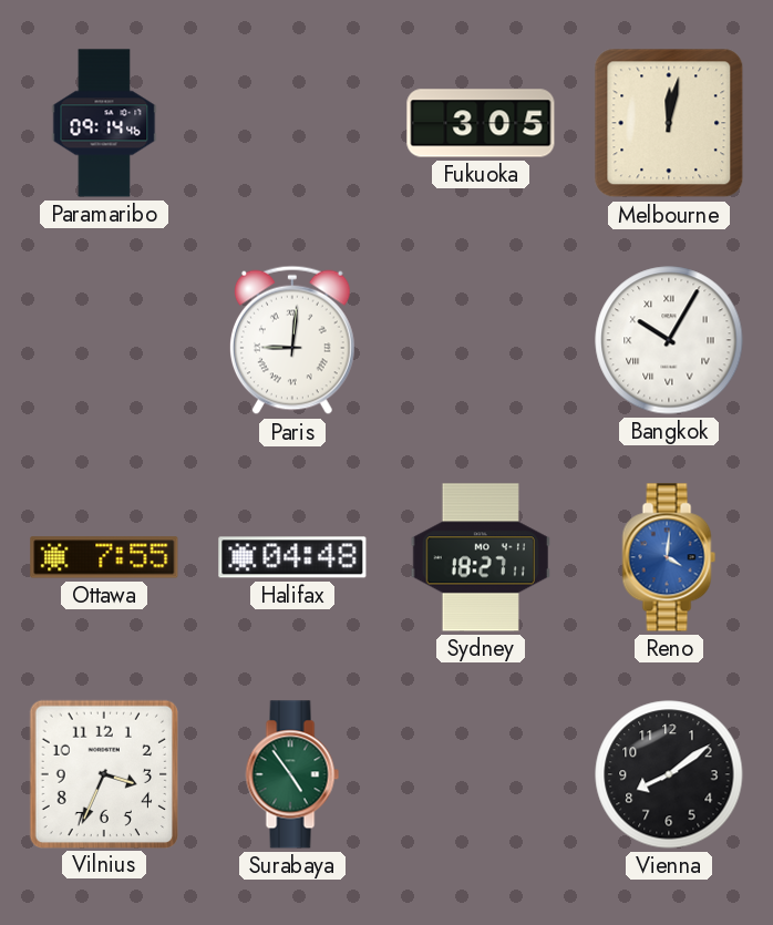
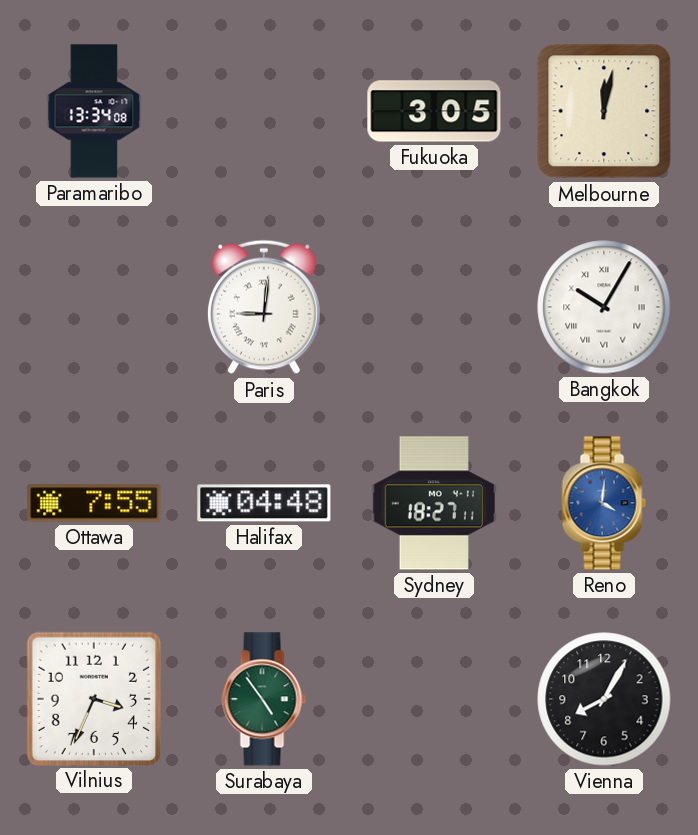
Paramaribo: 09:14 -> 13:34
Vienna: 8:09 -> 8:05
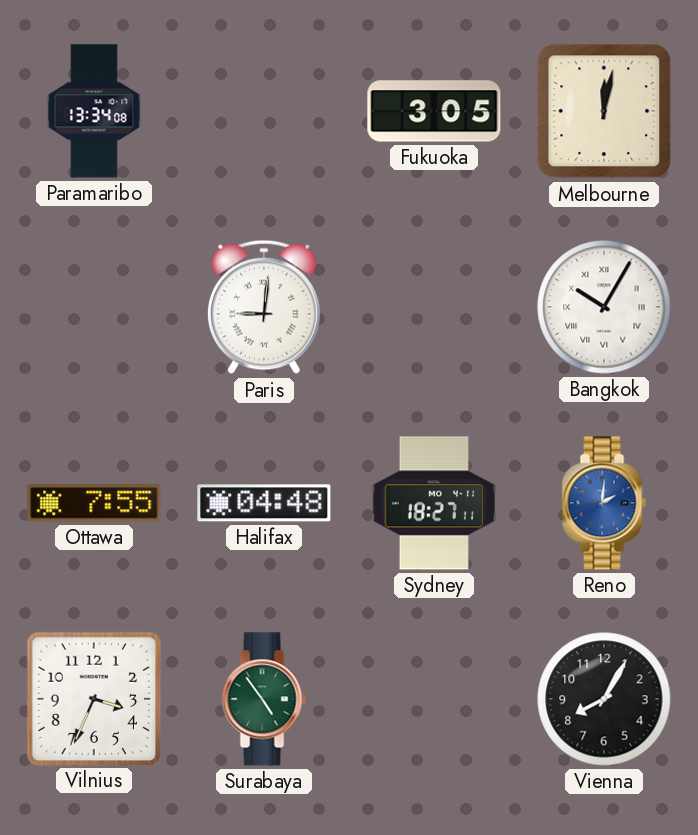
Reno: 4:01 -> 2:01
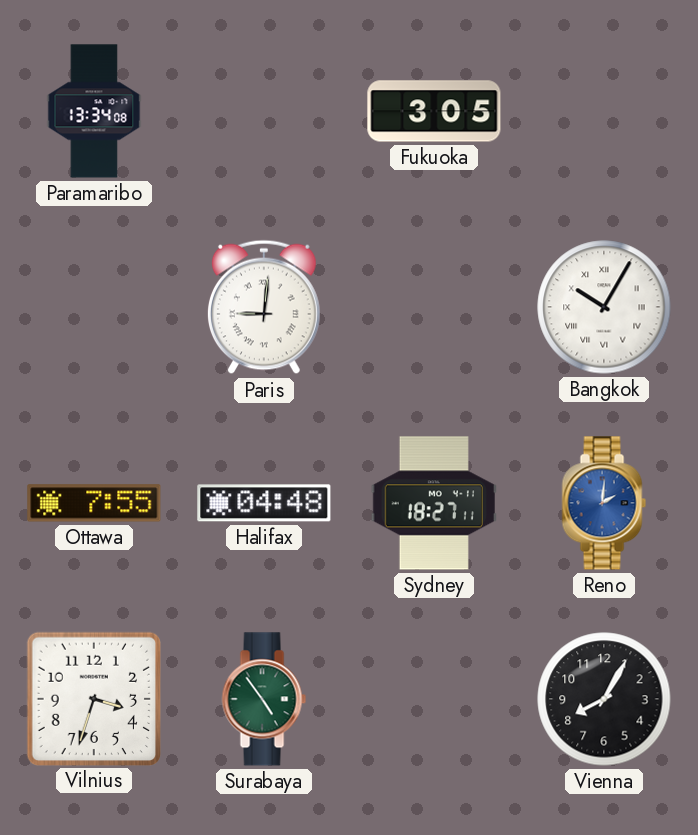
Melbourne: 12:02 -> none
Vilnius: 3:34 -> 3:33
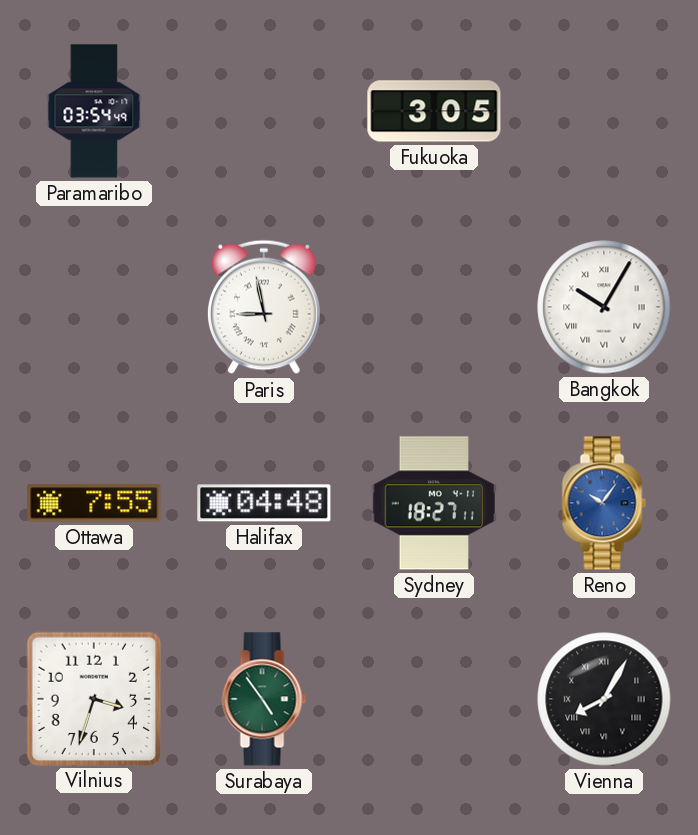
Paramaribo: 13:34 -> 03:54
Paris: 9:01 -> 8:58
Reno: 2:01 -> 10:06
Vienna numerals: Arabic -> Roman
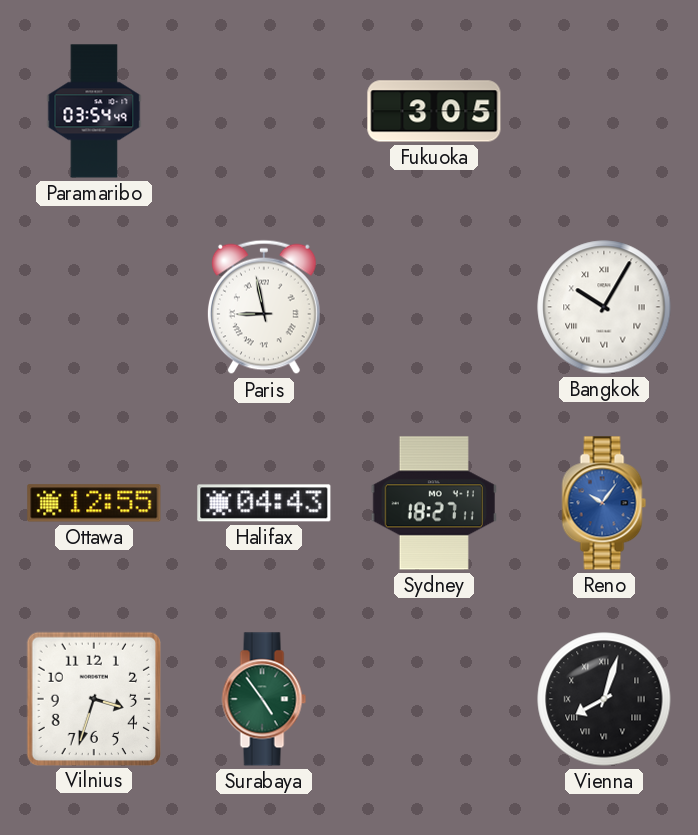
Ottawa: 7:55 -> 12:55
Halifax: 04:48 -> 04:43
Vienna: 8:05 -> 8:03
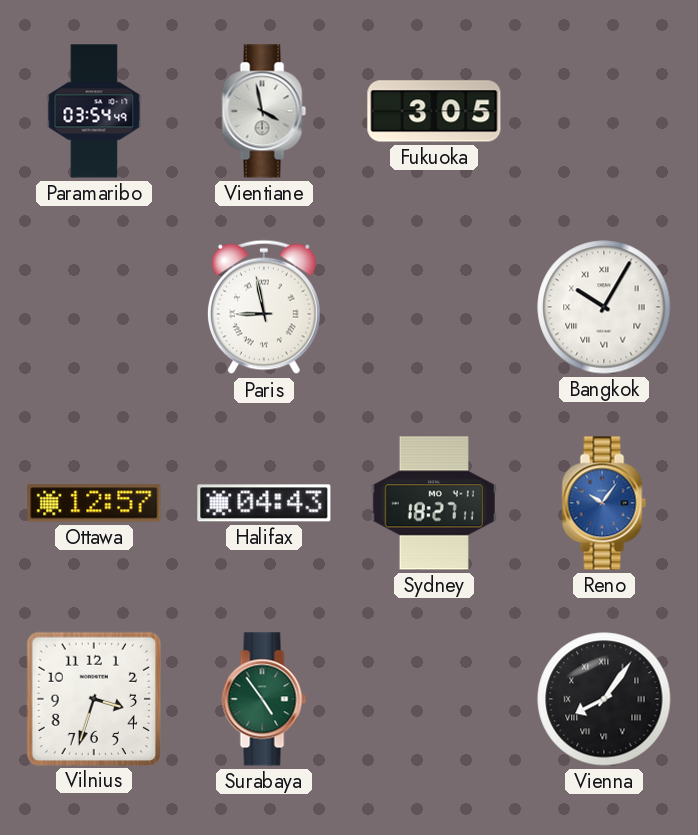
Vientiane: none -> 3:58
Ottawa: 12:55 -> 12:57
Vienna: 8:03 -> 8:06
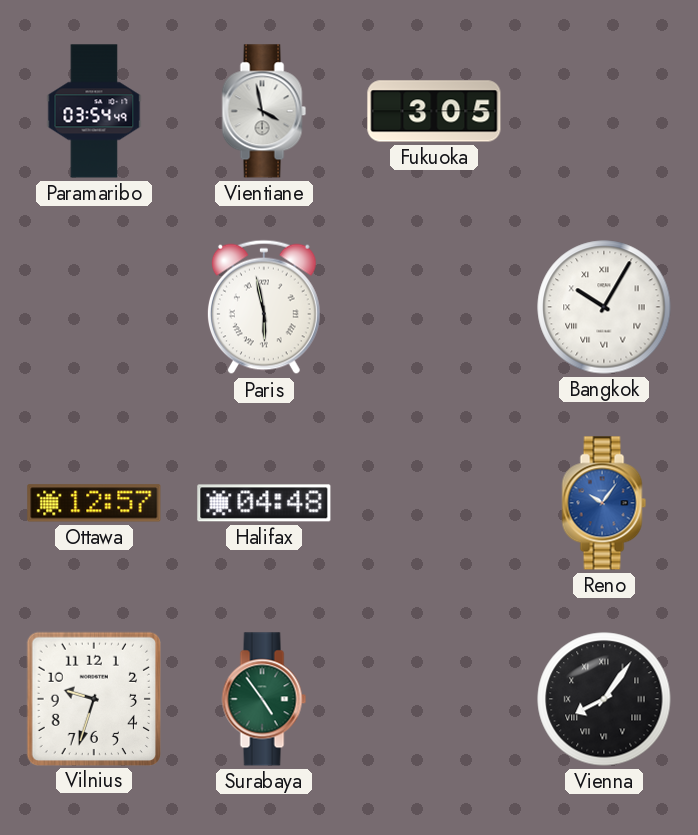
Paris: 8:58 -> 5:58
Halifax: 04:43 -> 04:48
Sydney: 18:27 -> none
Vilnius: 3:33 -> 9:33
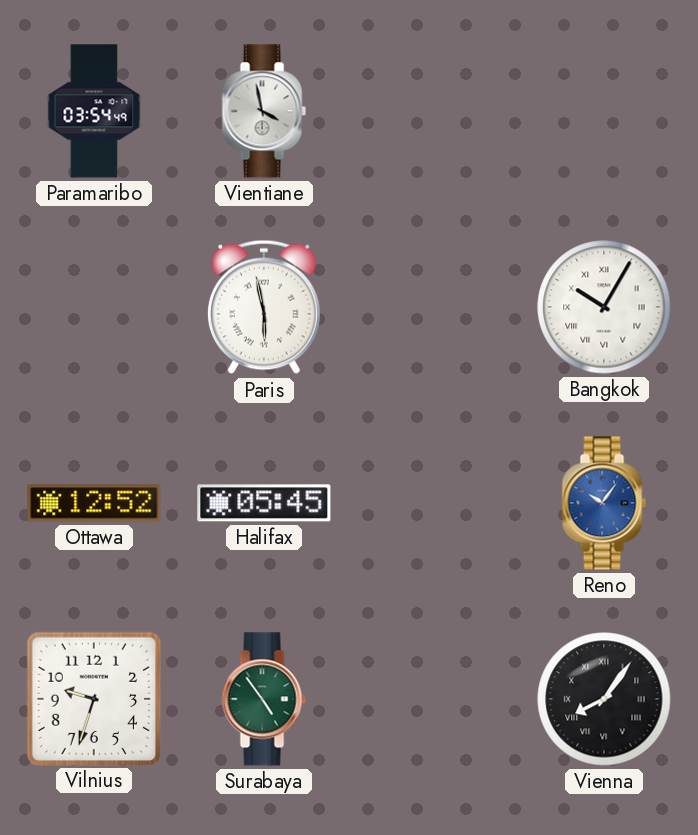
Fukuoka: 3:05 -> none
Ottawa: 12:57 -> 12:52
Halifax: 04:48 -> 05:45
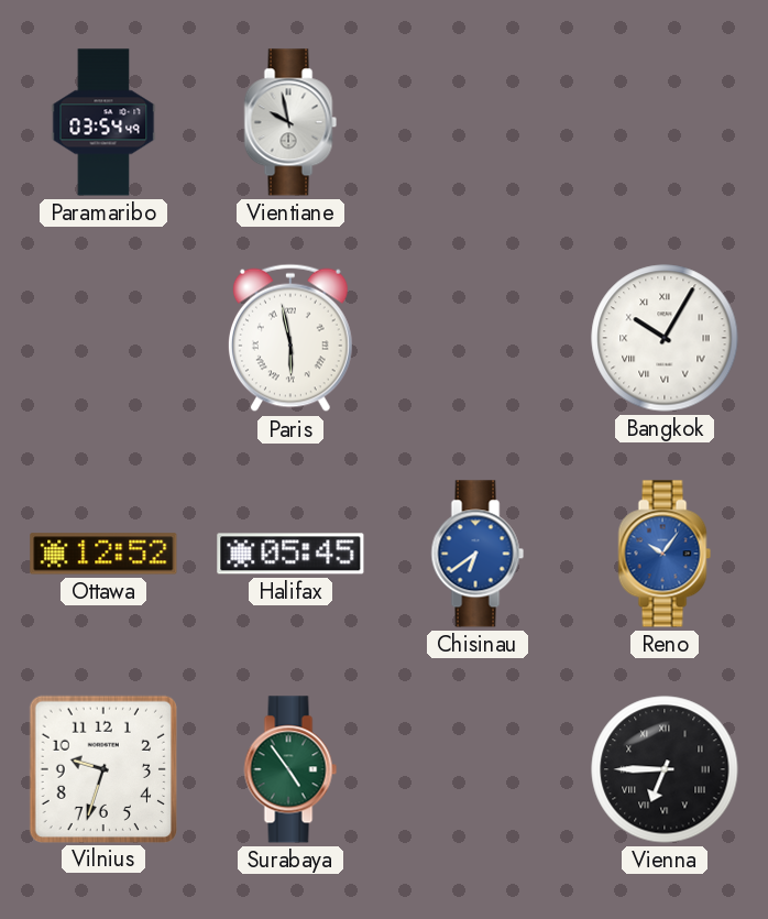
Vientiane: 3:58 -> 9:58
Chisinau: none -> 6:39
Vienna: 8:06 -> 6:45
